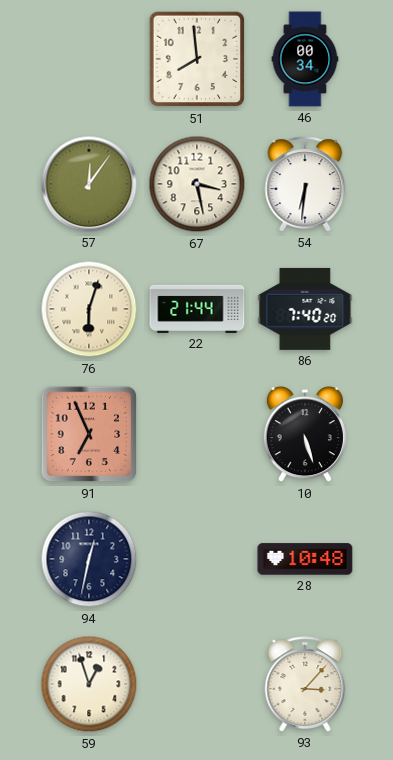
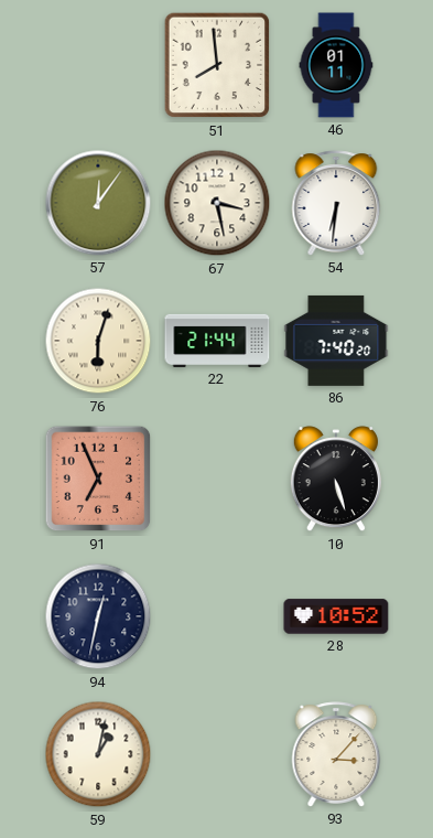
46: 00:34 -> 01:11
28: 10:48 -> 10:52
59: 12:57 -> 1:02
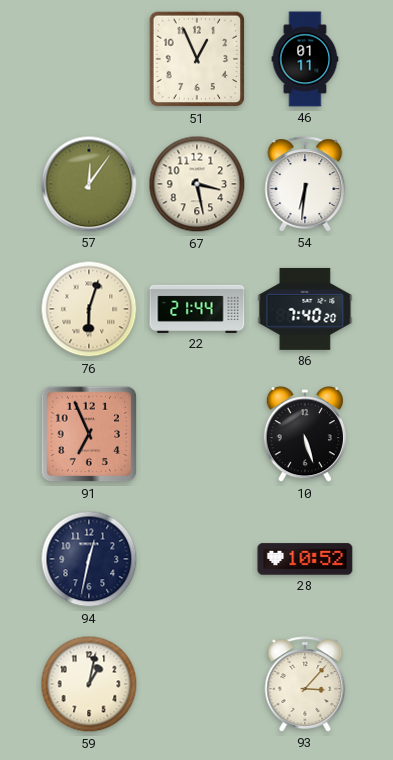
51: 7:59 -> 12:56
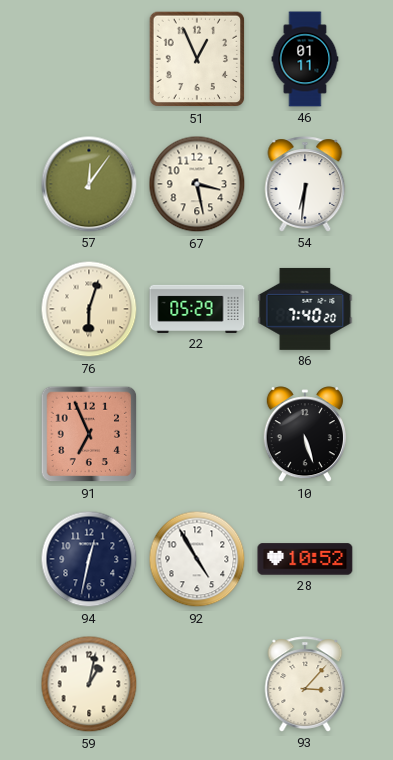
22: 21:44 -> 05:29
92: none -> 4:55
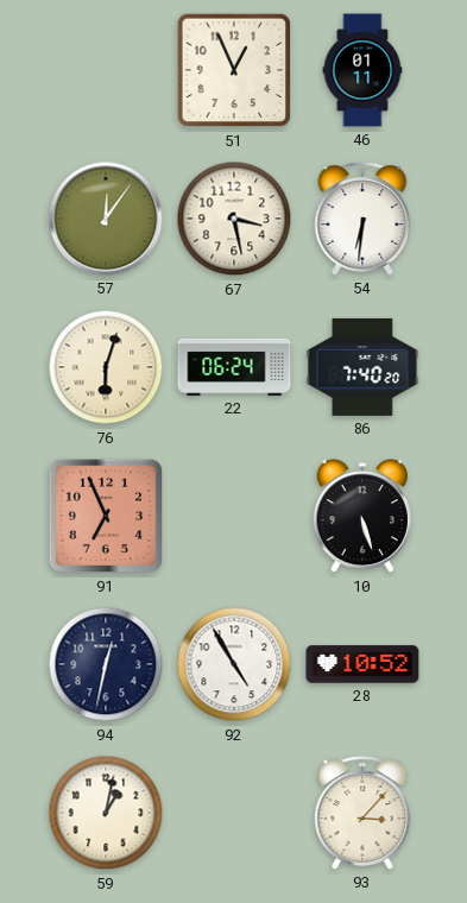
22: 05:29 -> 06:24
